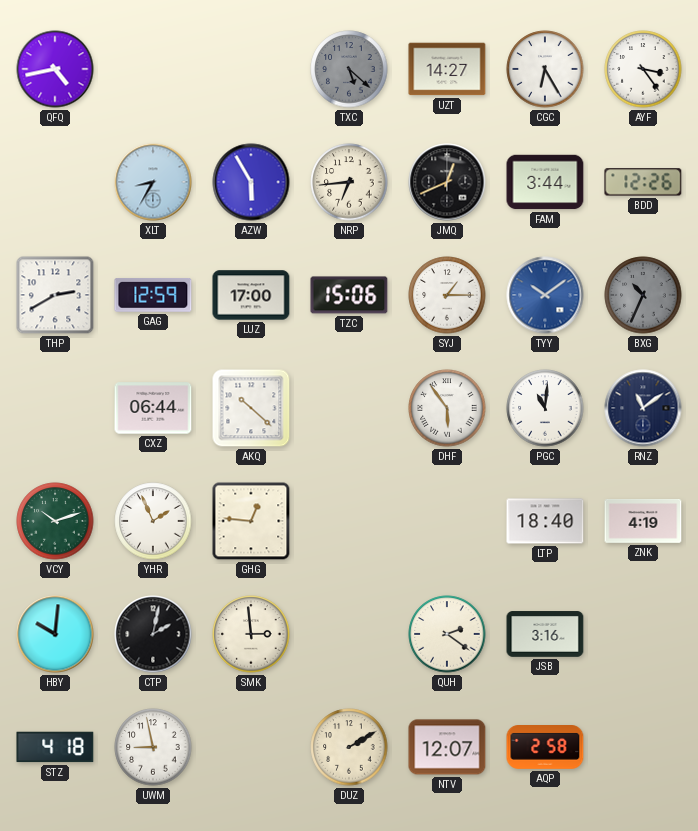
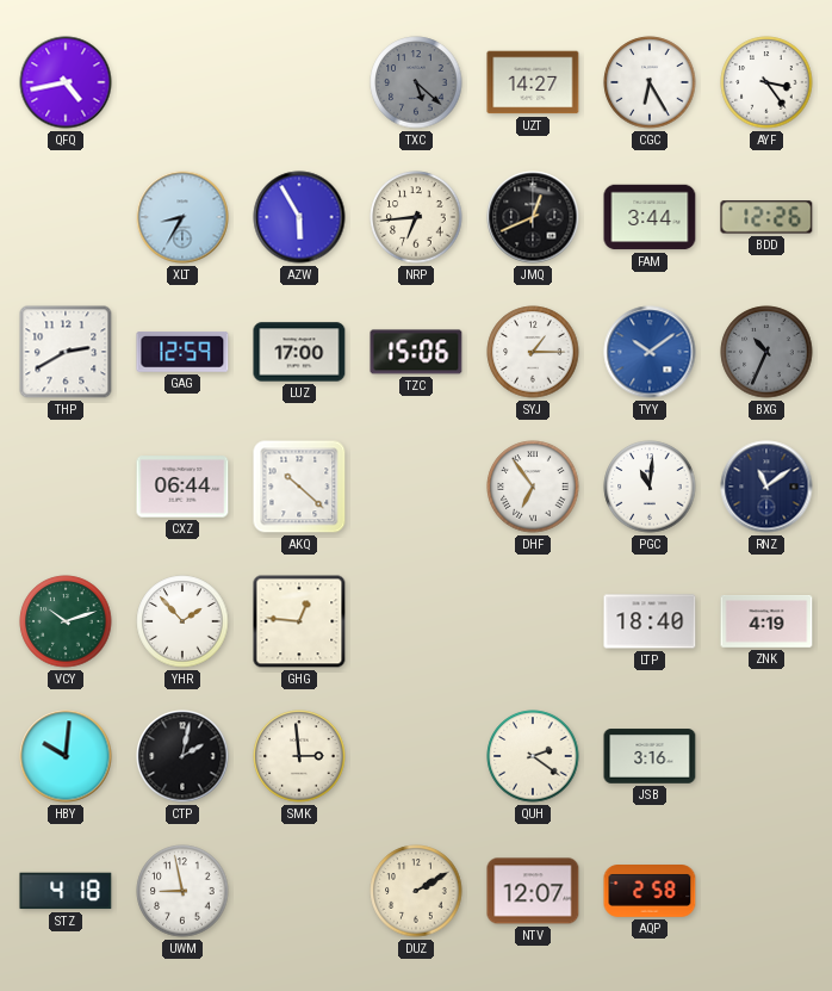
DHF: 5:54 -> 6:54
YHR: 1:56 -> 1:53
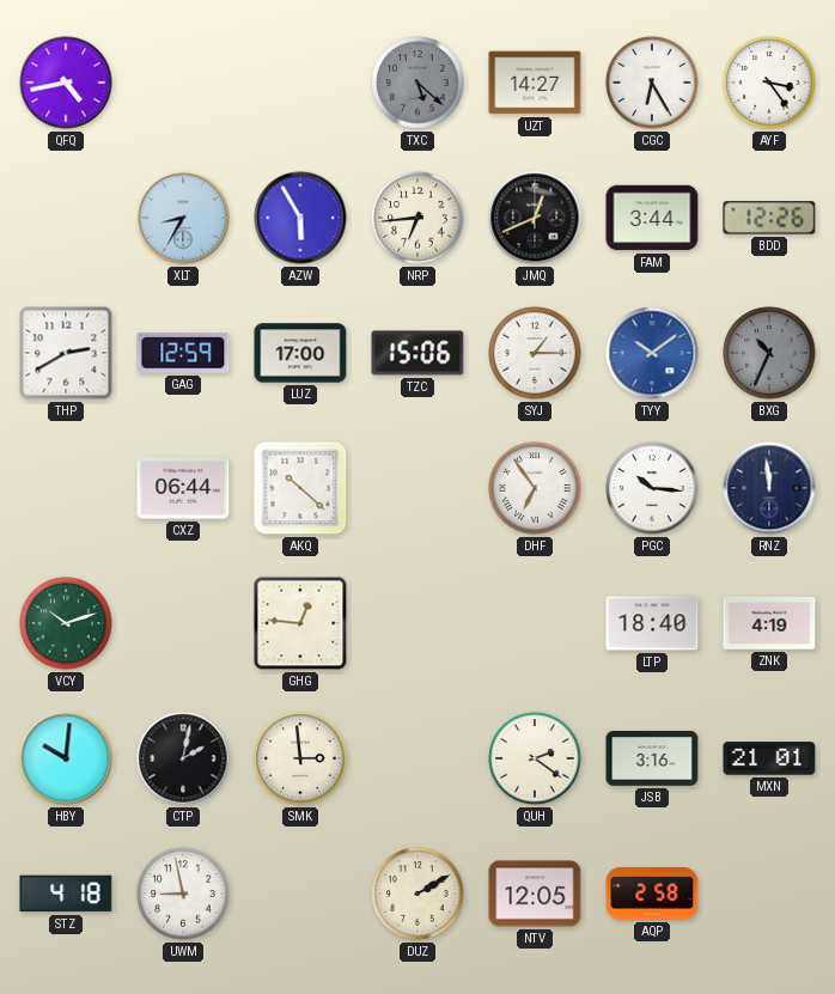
PGC: 11:01 -> 10:16
RNZ: 11:09 -> 11:59
YHR: 1:53 -> none
MXN: none -> 21:01
NTV: 12:07 -> 12:05
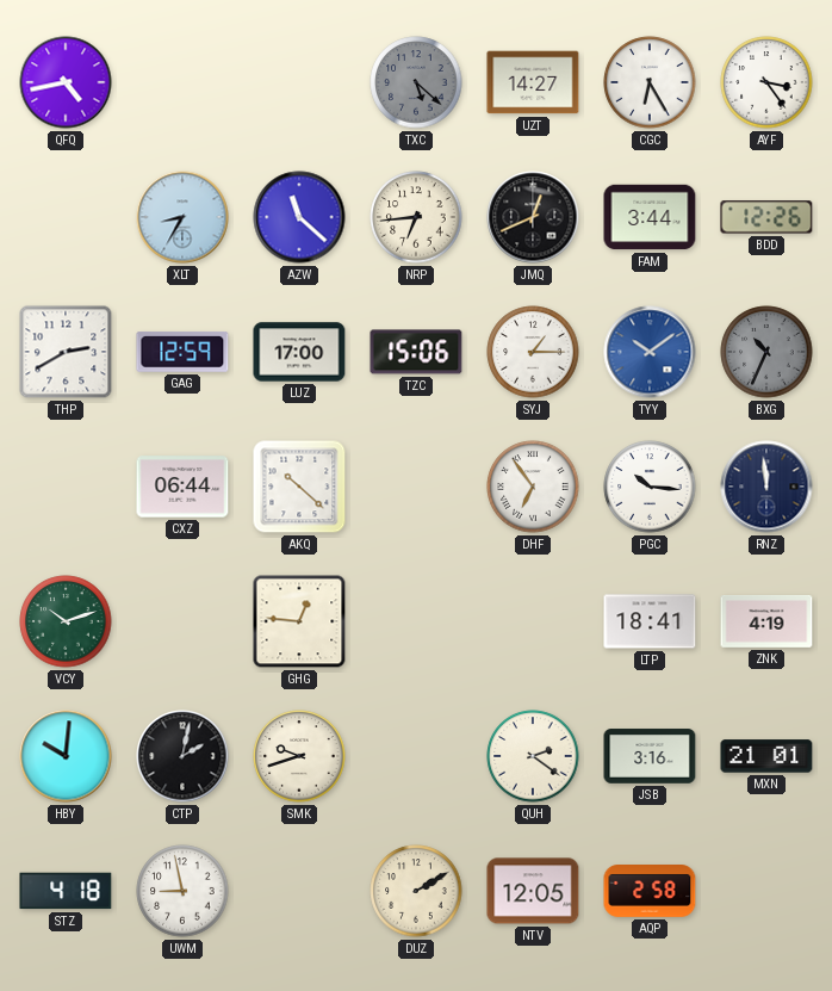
AZW: 5:55 -> 11:22
LTP: 18:40 -> 18:41
SMK: 2:59 -> 9:42
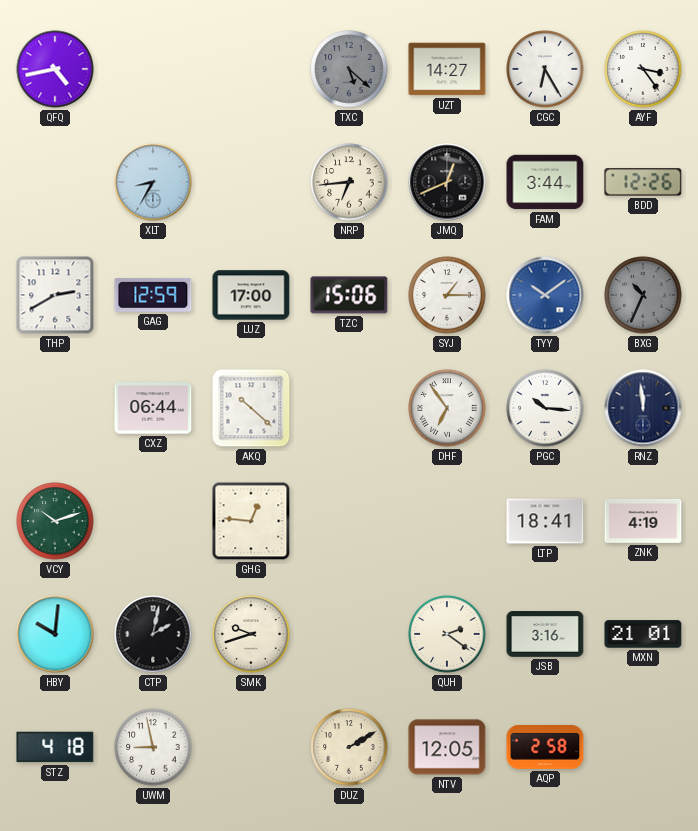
AZW: 11:22 -> none
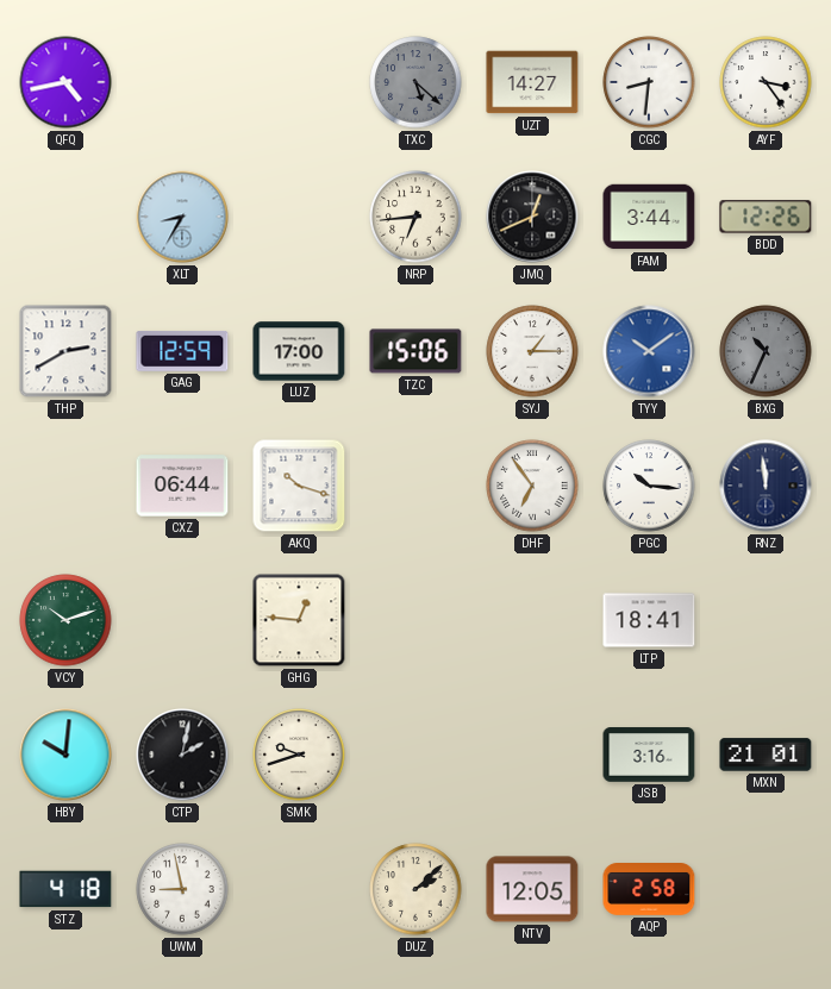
CGC: 6:25 -> 8:31
AKQ: 10:22 -> 10:18
ZNK: 4:19 -> none
QUH: 2:21 -> none
DUZ: 2:10 -> 2:08
